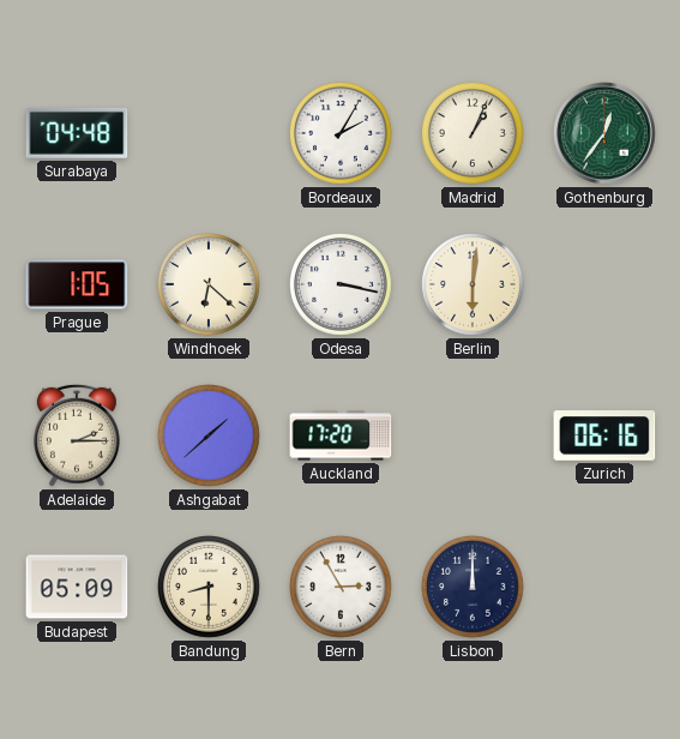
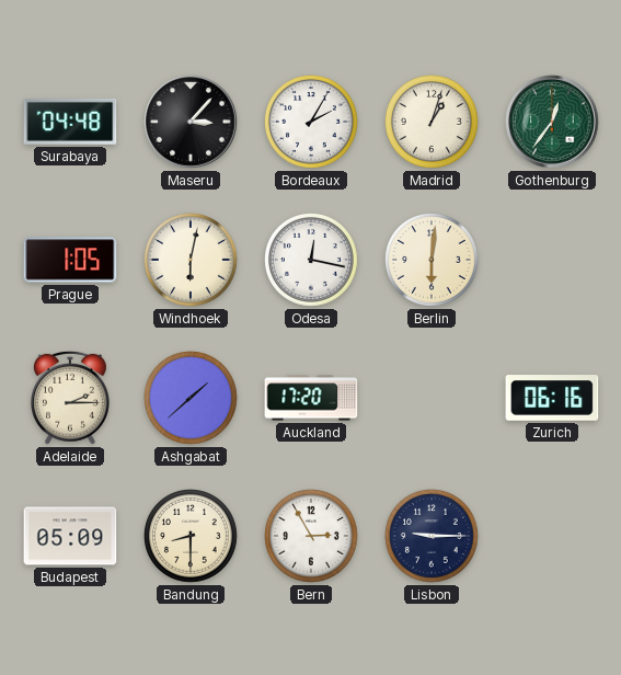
Maseru: none -> 3:07
Madrid: 1:04 -> 1:03
Windhoek: 6:22 -> 6:02
Odesa: 3:17 -> 12:17
Lisbon: 12:00 -> 9:15
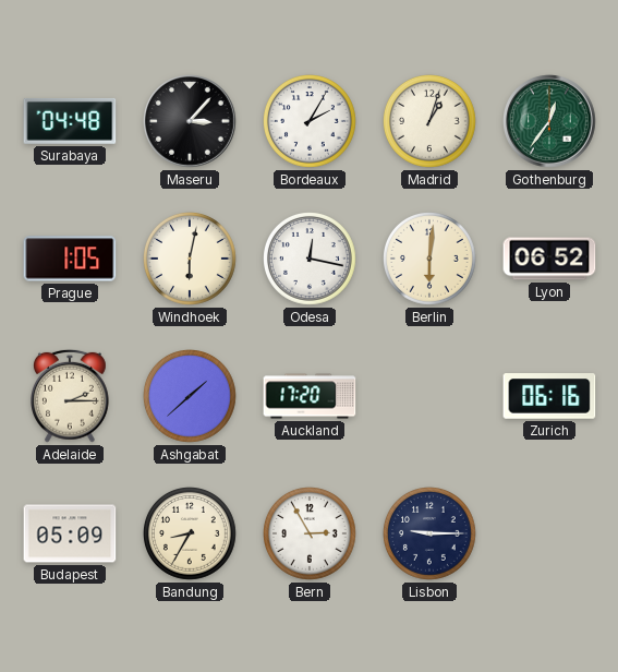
Lyon: none -> 06:52
Bandung: 8:30 -> 8:35
